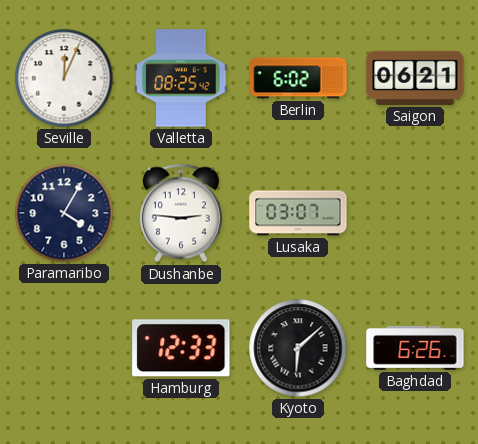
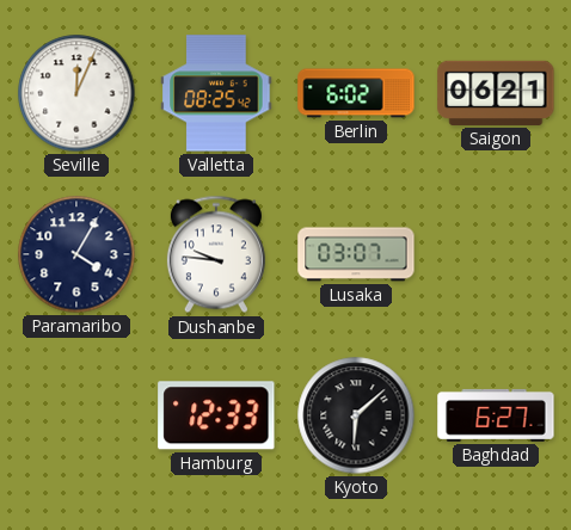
Dushanbe: 2:46 -> 9:46
Baghdad: 6:26 -> 6:27
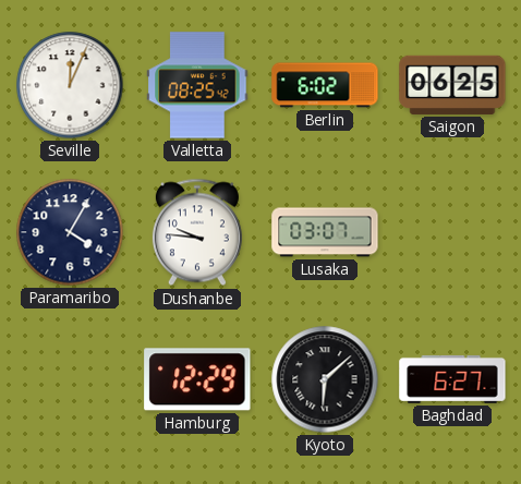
Saigon: 06:21 -> 06:25
Hamburg: 12:33 -> 12:29
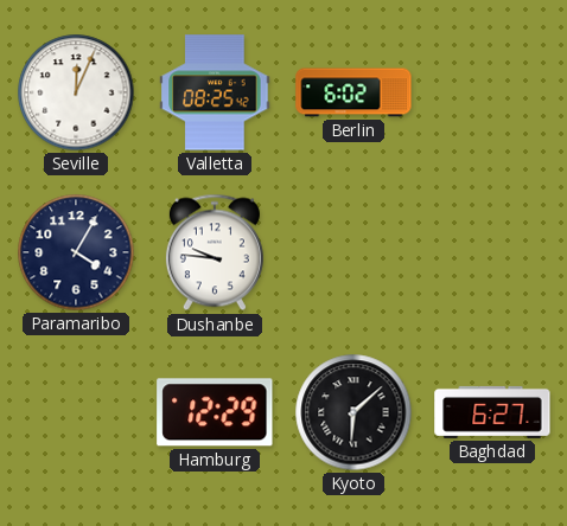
Saigon: 06:25 -> none
Lusaka: 03:07 -> none
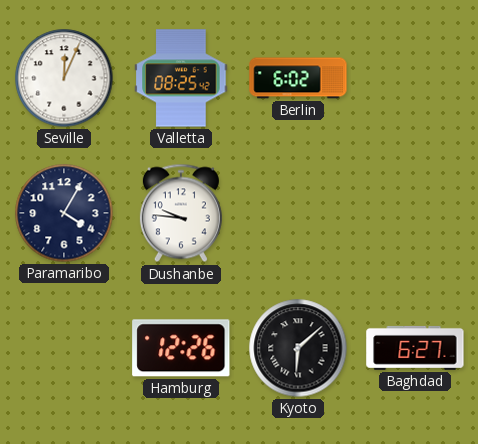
Hamburg: 12:29 -> 12:26
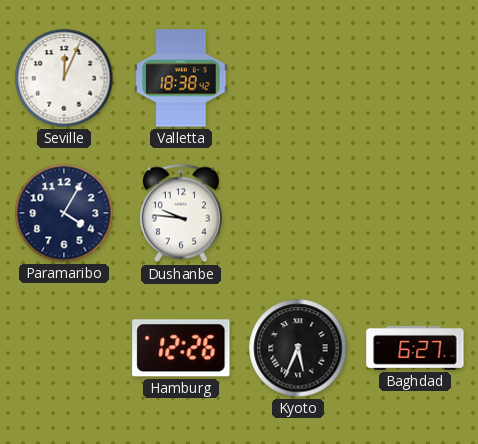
Valletta: 08:25 -> 18:38
Berlin: 6:02 -> none
Kyoto: 6:08 -> 5:34
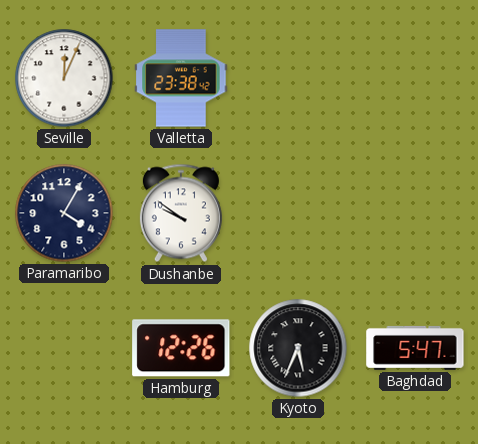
Valletta: 18:38 -> 23:38
Dushanbe: 9:46 -> 9:51
Baghdad: 6:27 -> 5:47
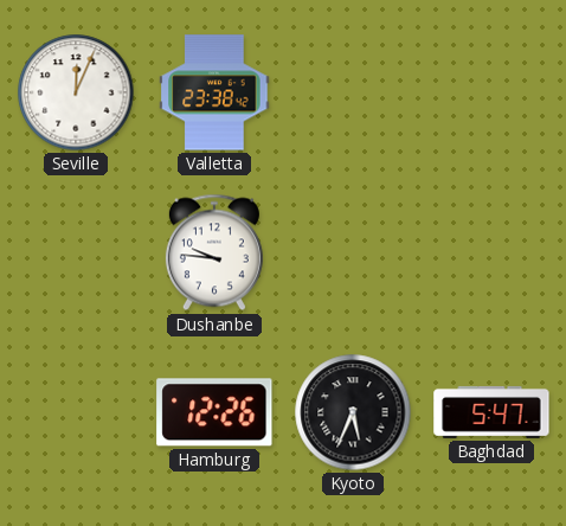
Paramaribo: 4:05 -> none
Dushanbe: 9:51 -> 9:46
